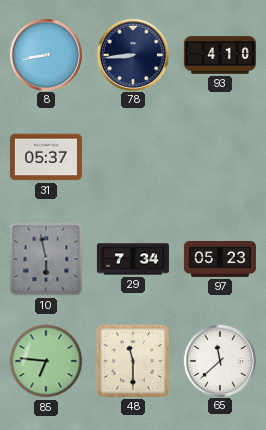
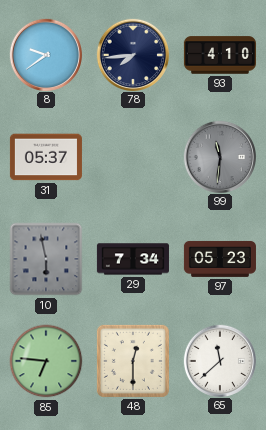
8: 8:43 -> 9:39
78: 8:44 -> 7:44
99: none -> 11:31
48: 11:30 -> 12:30
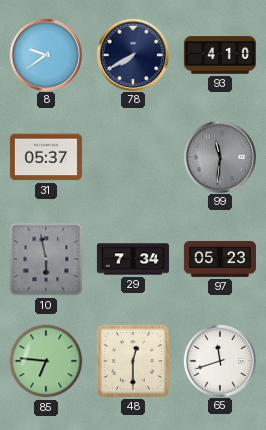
78: 7:44 -> 7:40
65: 11:38 -> 11:42
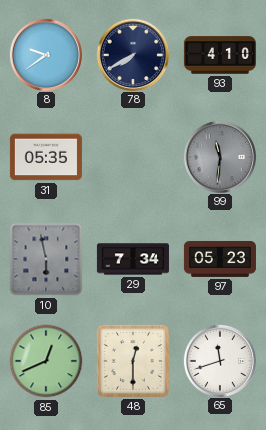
31: 05:37 -> 05:35
85: 6:46 -> 12:41
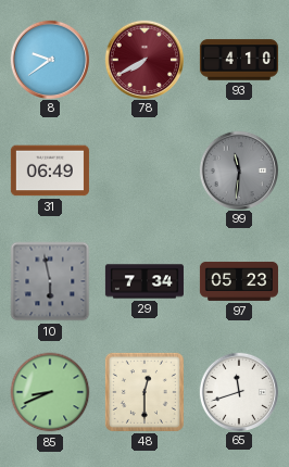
78 dial: navy -> burgundy
31: 05:35 -> 06:49
85: 12:41 -> 8:41
